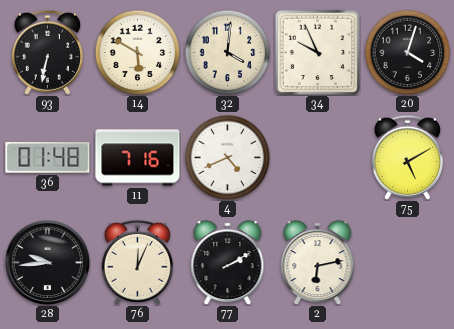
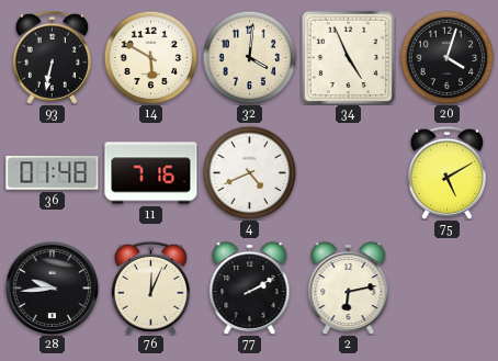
34: 9:56 -> 4:56
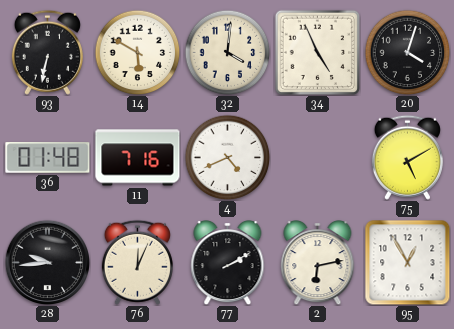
95: none -> 12:55
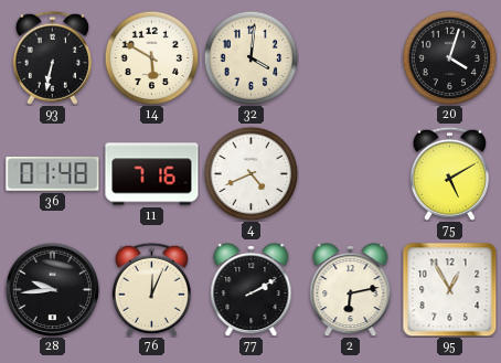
34: 4:56 -> none
